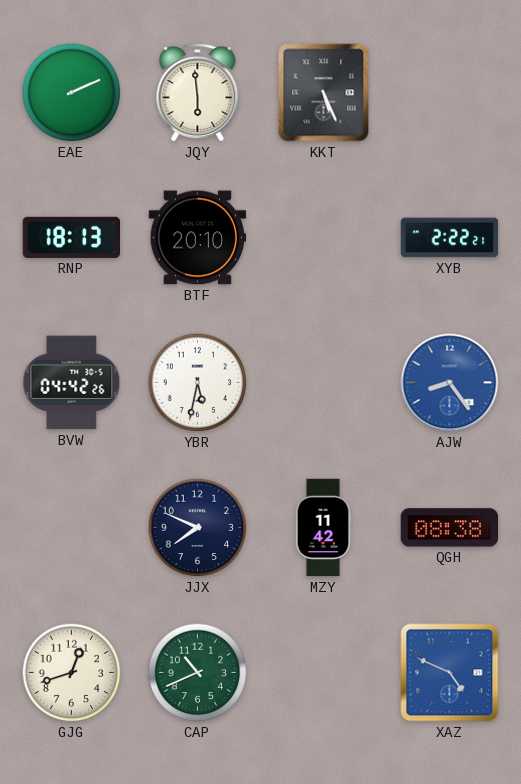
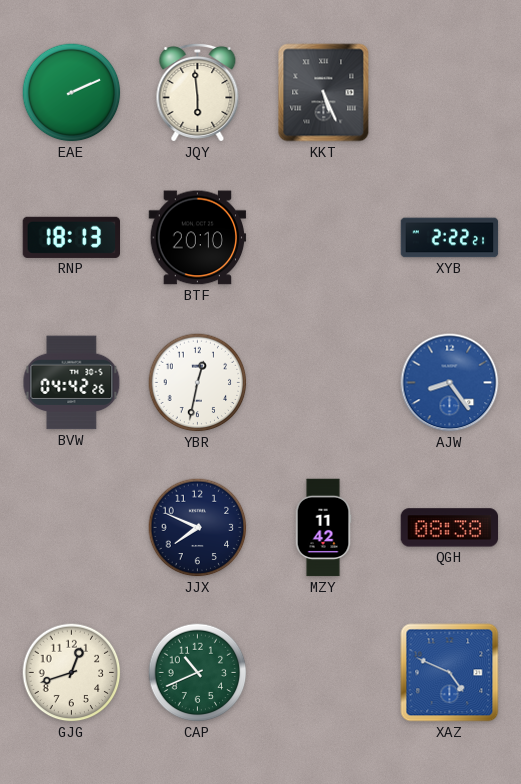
YBR: 5:32 -> 12:32
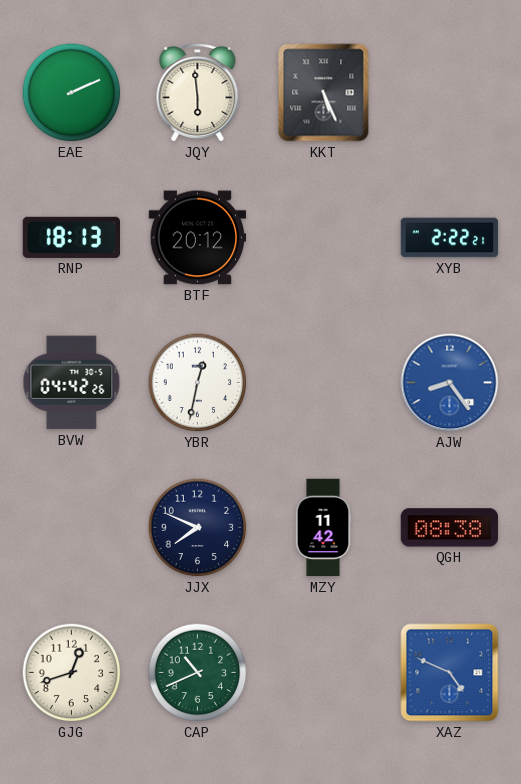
BTF: 20:10 -> 20:12
